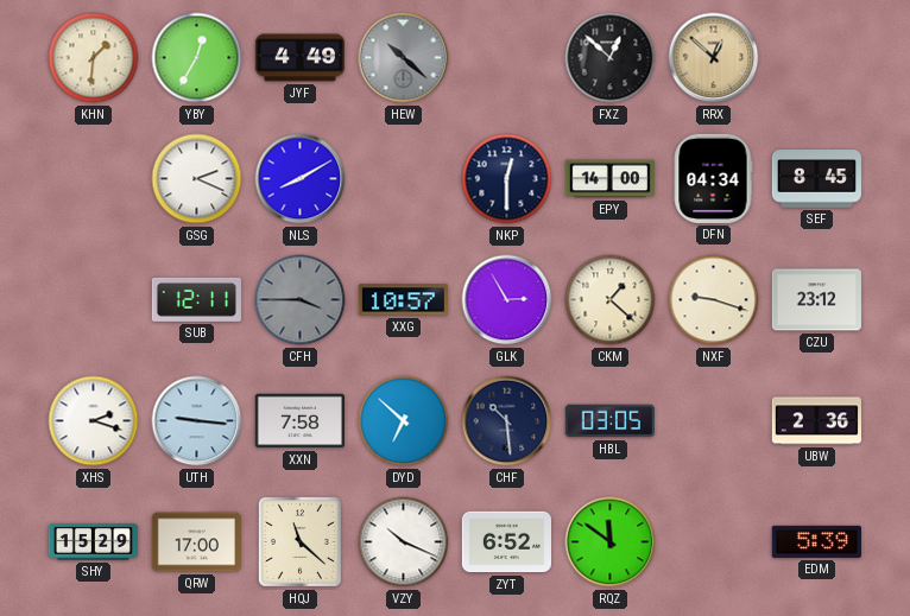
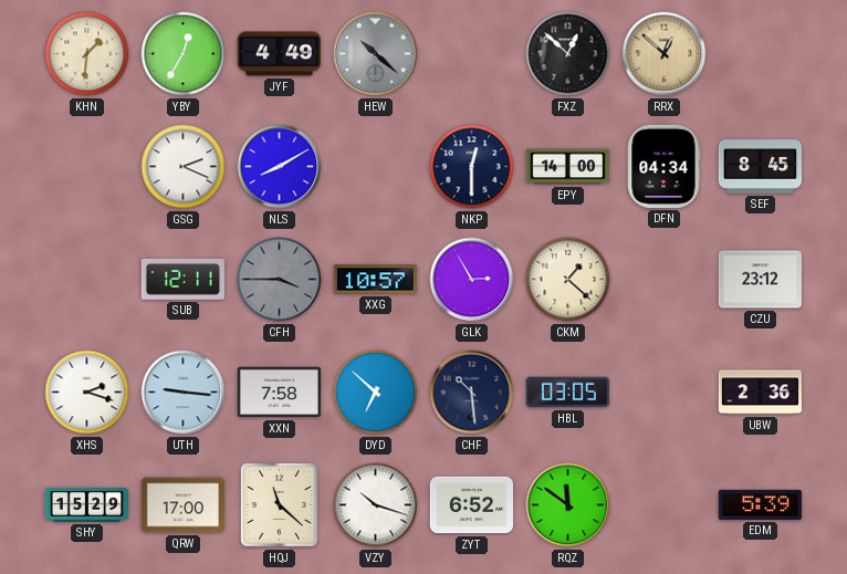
NXF: 9:18 -> none
VZY: 10:19 -> 10:18
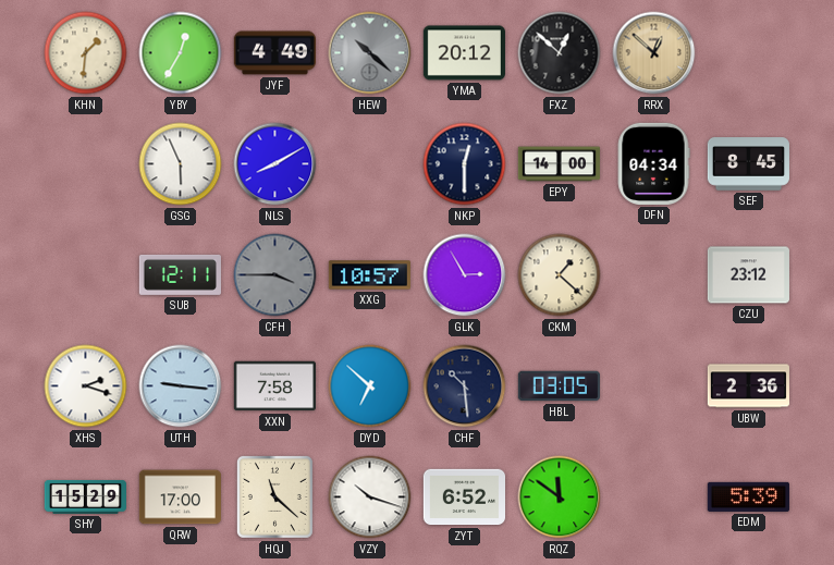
YMA: none -> 20:12
GSG: 2:19 -> 5:56
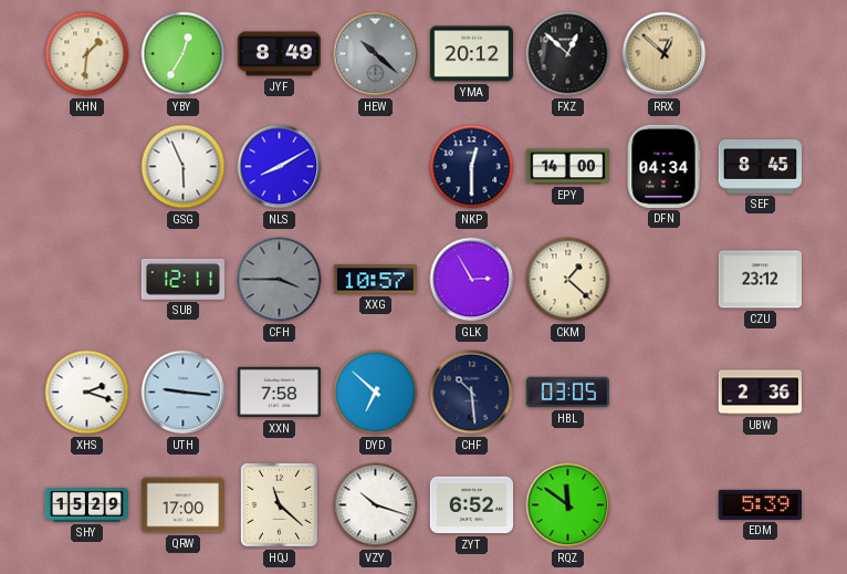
JYF: 4:49 -> 8:49
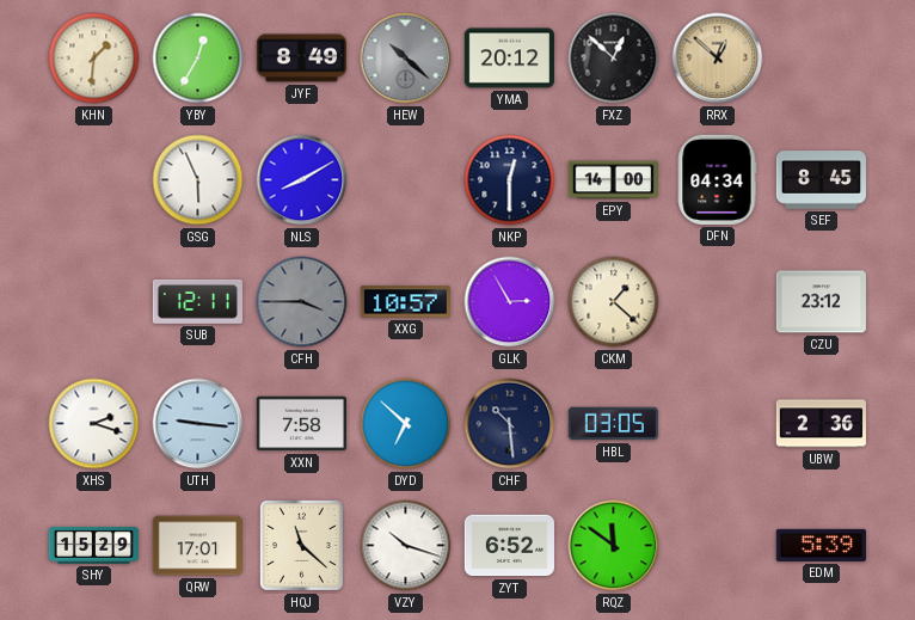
QRW: 17:00 -> 17:01
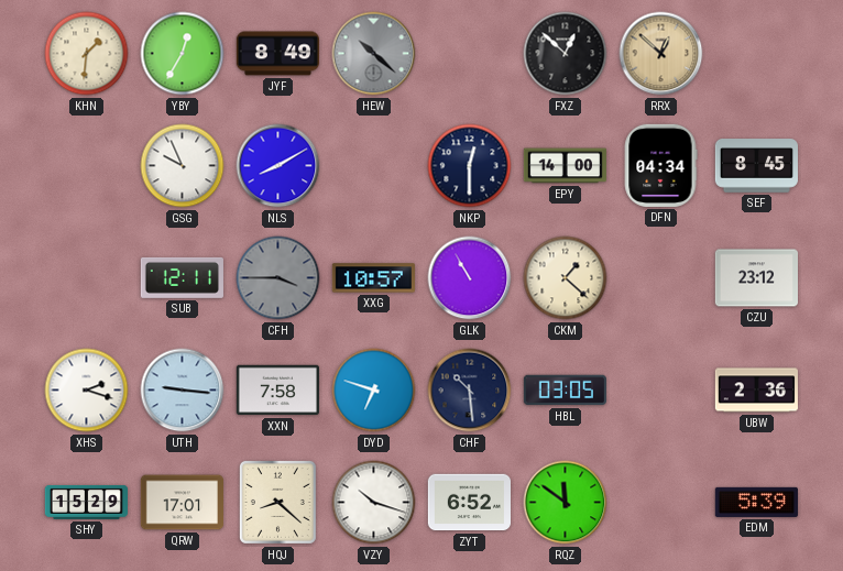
YMA: 20:12 -> none
GSG: 5:56 -> 9:56
GLK: 2:55 -> 10:55
DYD: 6:52 -> 6:48
HQJ: 11:22 -> 8:22
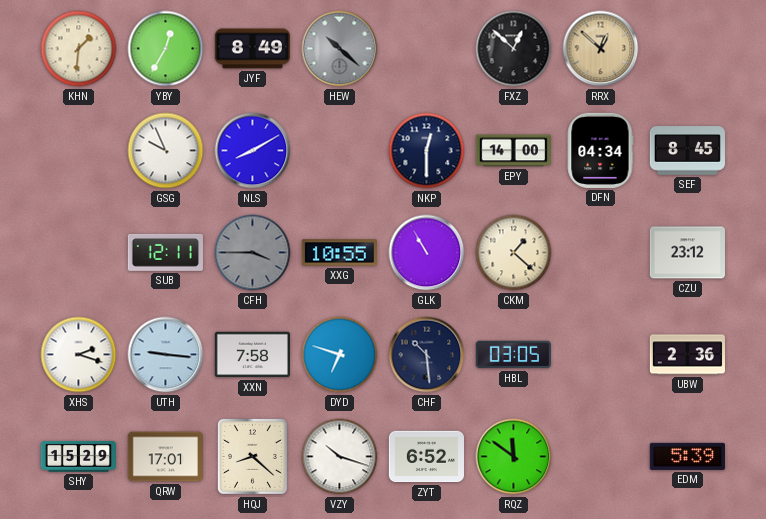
XXG: 10:57 -> 10:55
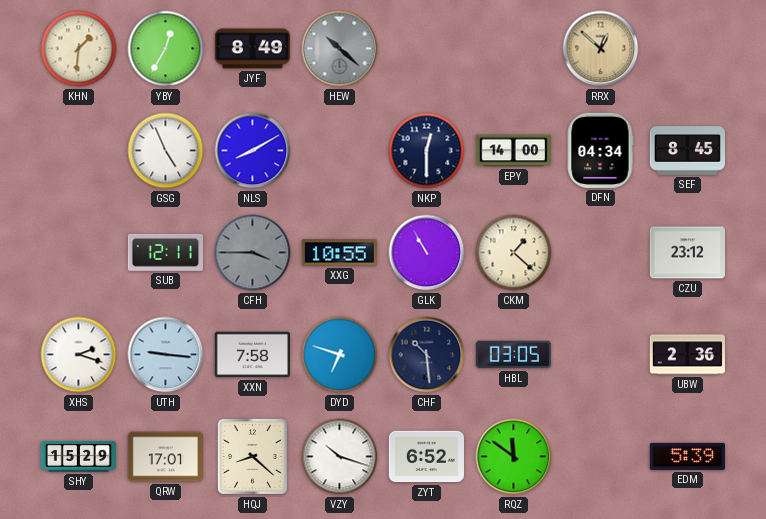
FXZ: 12:52 -> none
GSG: 9:56 -> 4:56
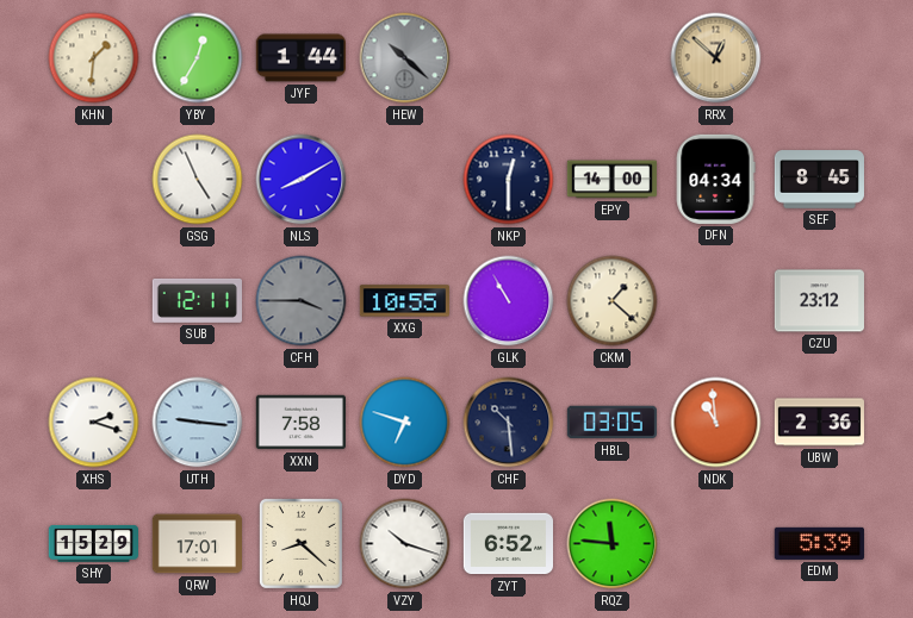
JYF: 8:49 -> 1:44
NDK: none -> 10:59
RQZ: 11:51 -> 11:46
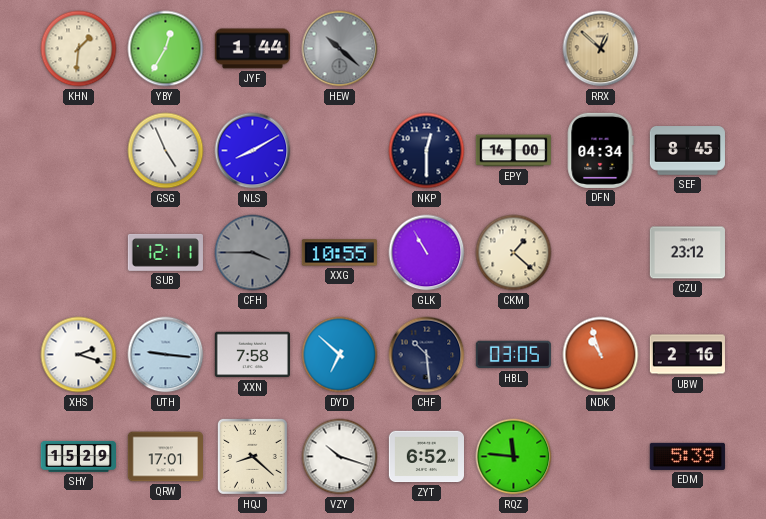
DYD: 6:48 -> 6:52
NDK: 10:59 -> 10:57
UBW: 2:36 -> 2:16
